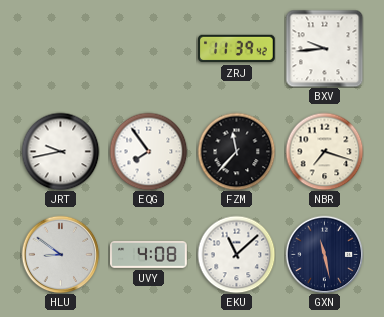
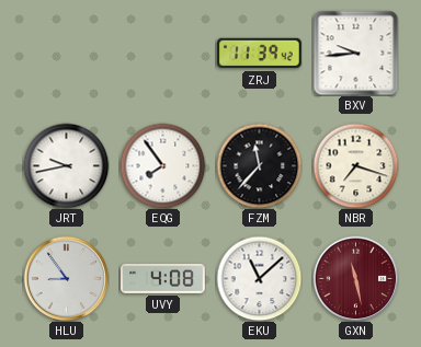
HLU: 8:51 -> 8:54
GXN dial: navy -> burgundy
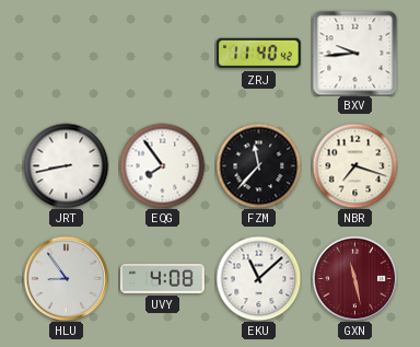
ZRJ: 11:39 -> 11:40
JRT: 9:43 -> 8:43
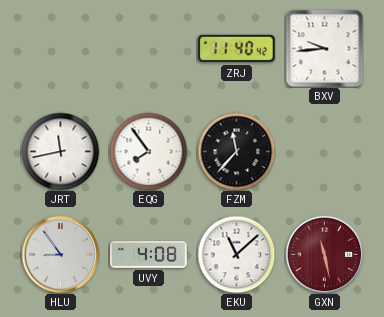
JRT: 8:43 -> 11:43
NBR: 7:18 -> none
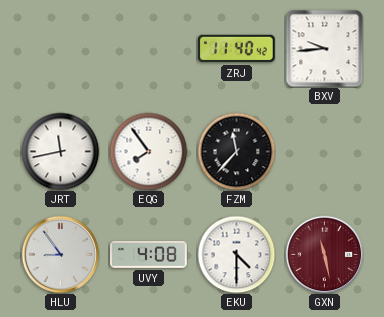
EKU: 11:08 -> 4:30
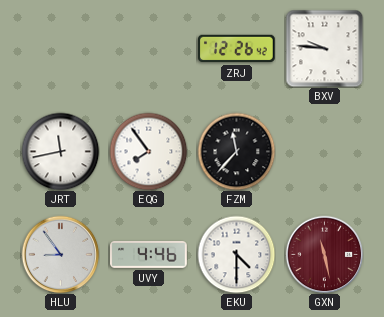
ZRJ: 11:40 -> 12:26
BXV: 9:44 -> 9:46
UVY: 4:08 -> 4:46
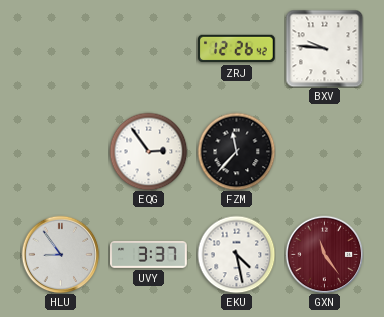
JRT: 11:43 -> none
EQG: 7:54 -> 2:54
UVY: 4:46 -> 3:37
EKU: 4:30 -> 4:28
GXN: 11:28 -> 11:24
